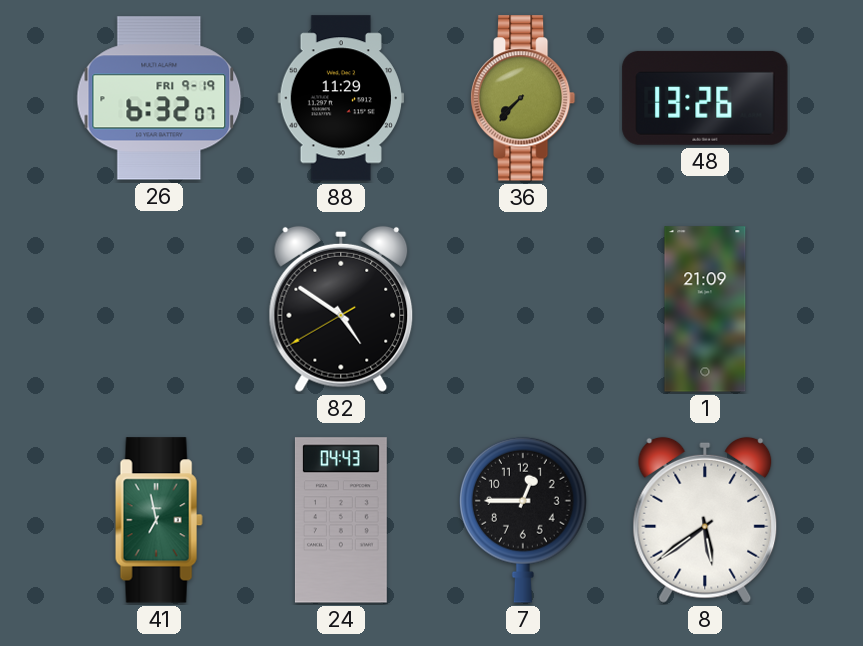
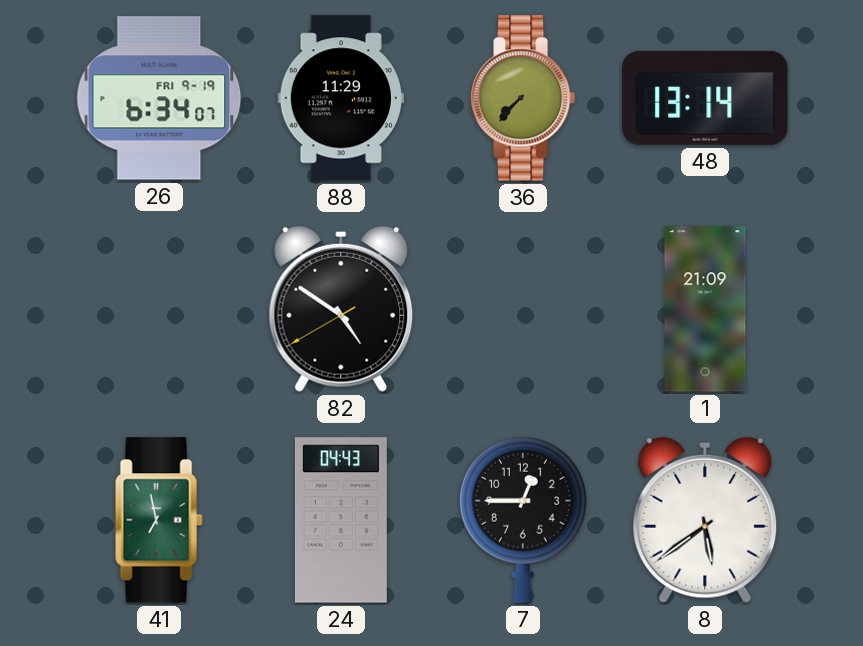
26: 6:32 -> 6:34
48: 13:26 -> 13:14
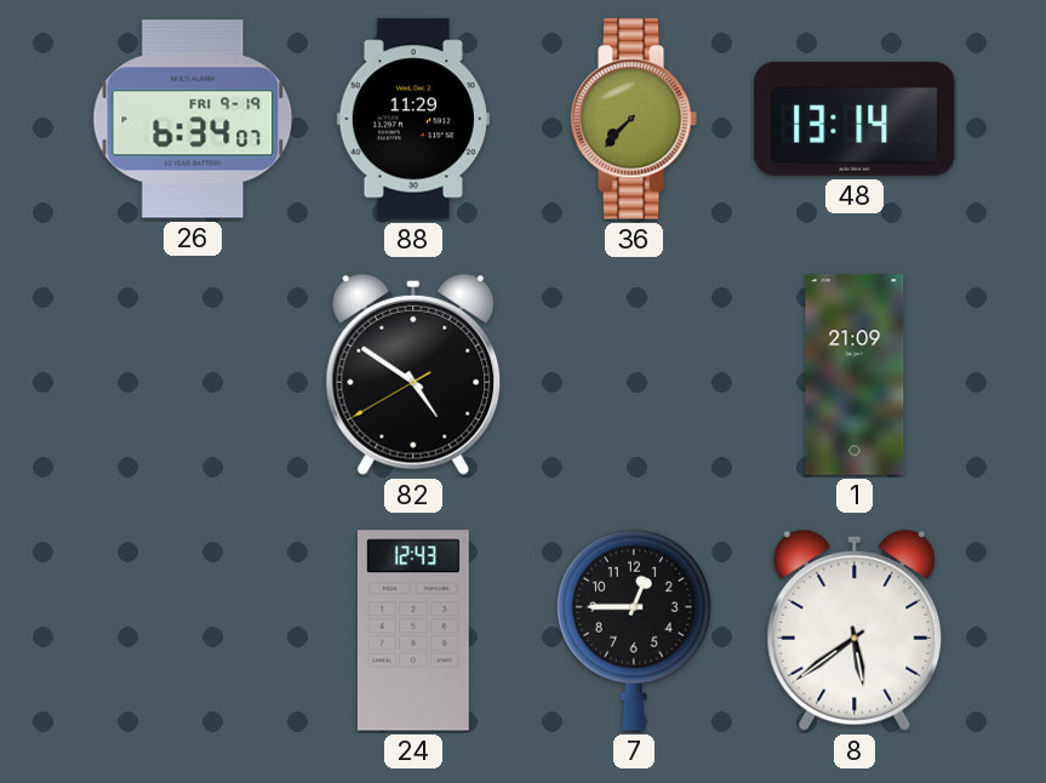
41: 6:58 -> none
24: 04:43 -> 12:43
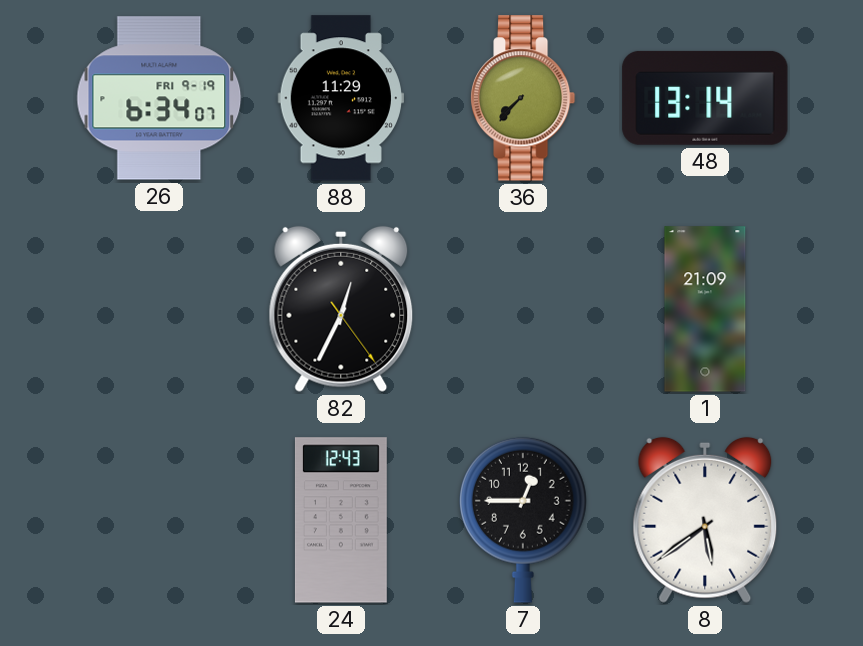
82: 4:50 -> 12:34
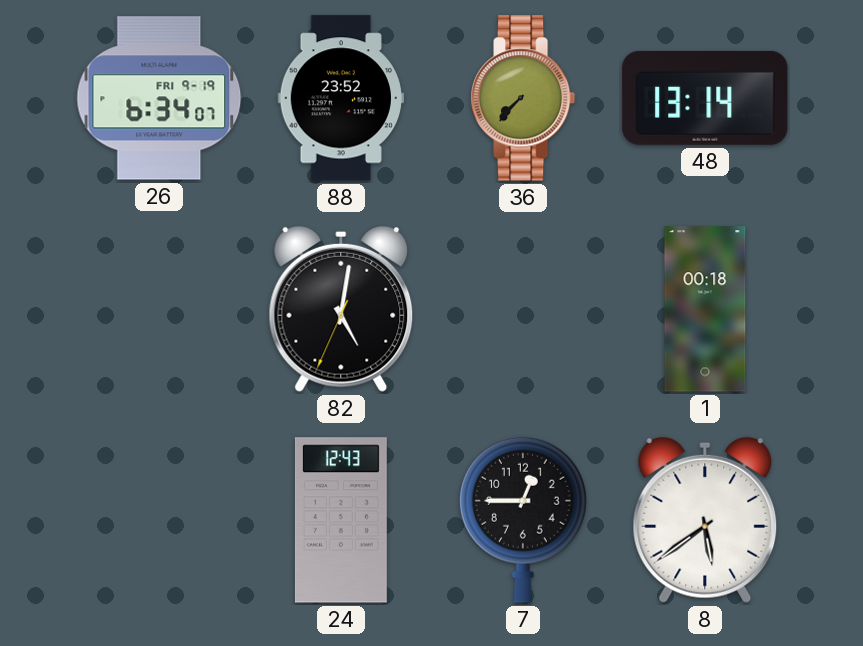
88: 11:29 -> 23:52
82: 12:34 -> 5:01
1: 21:09 -> 00:18
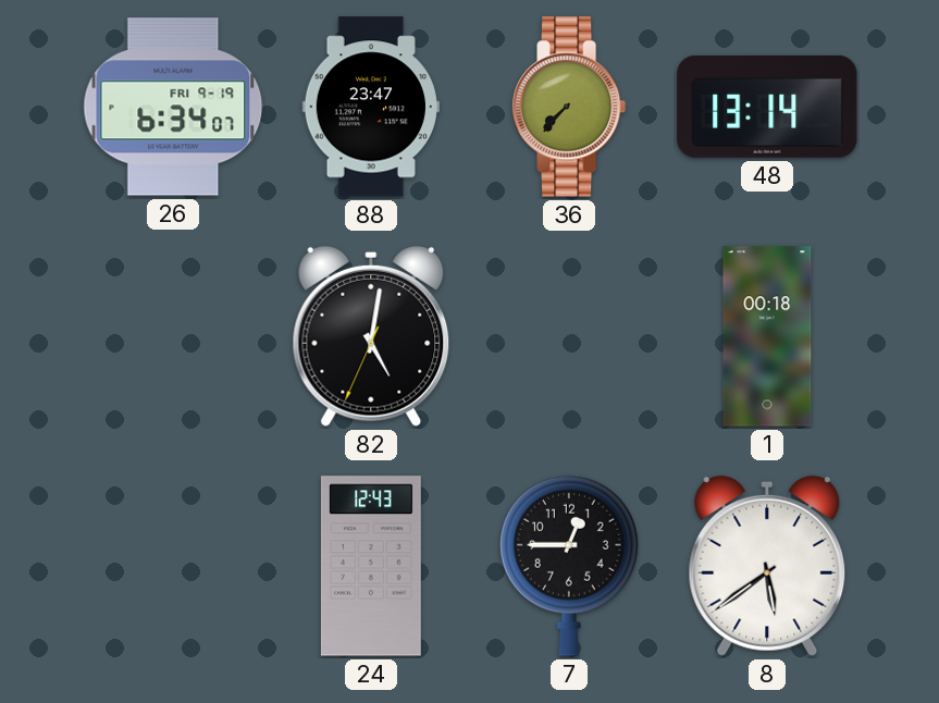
88: 23:52 -> 23:47
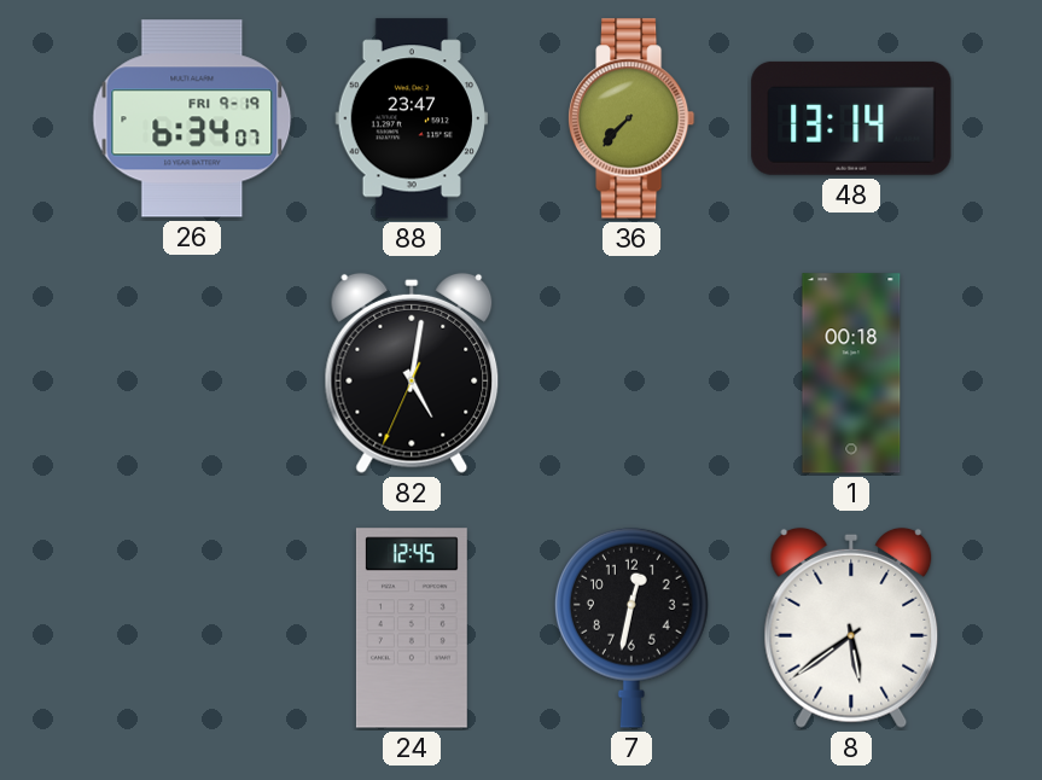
24: 12:43 -> 12:45
7: 12:45 -> 12:32
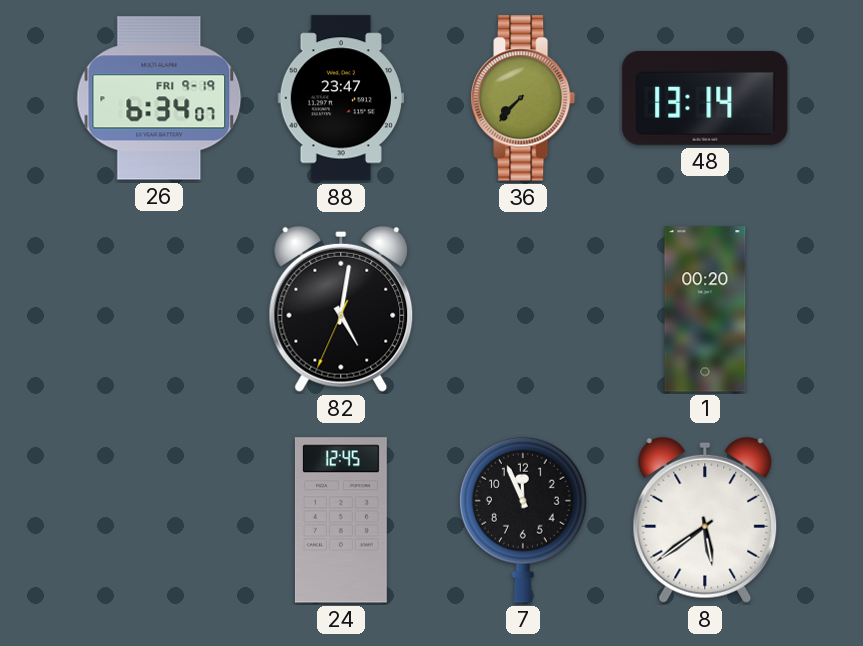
1: 00:18 -> 00:20
7: 12:32 -> 11:56
